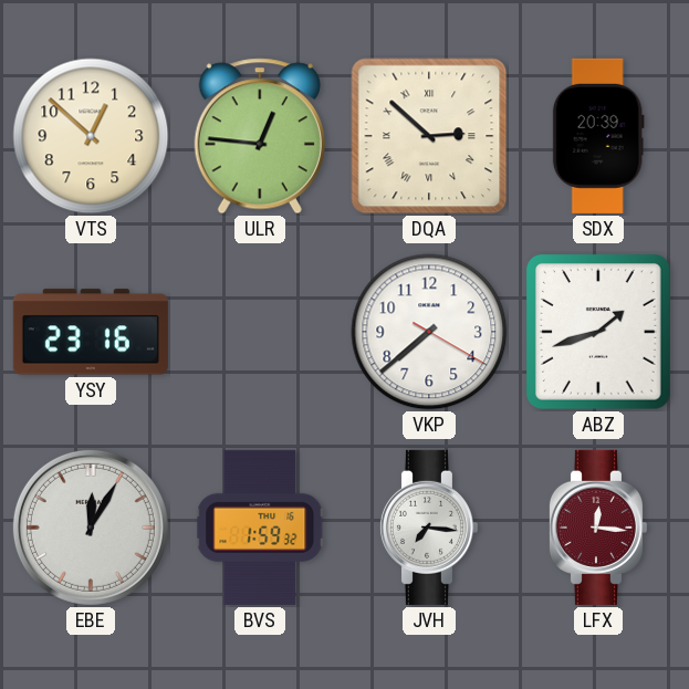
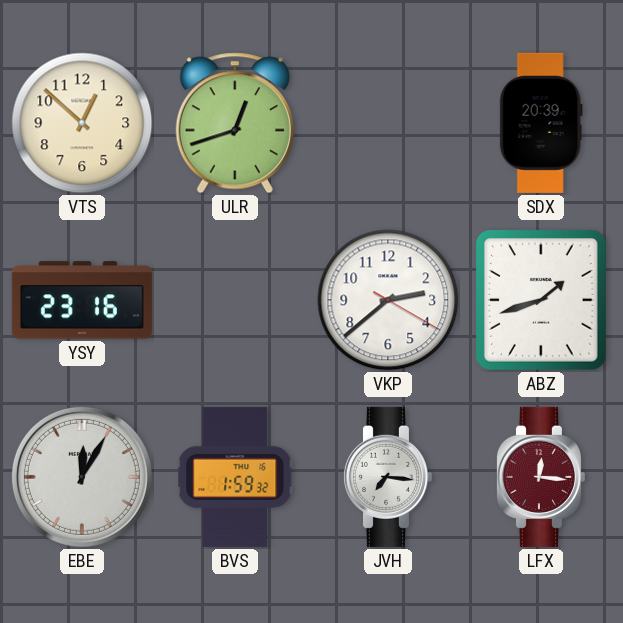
ULR: 12:46 -> 12:42
DQA: 2:52 -> none
VKP: 7:38 -> 2:38
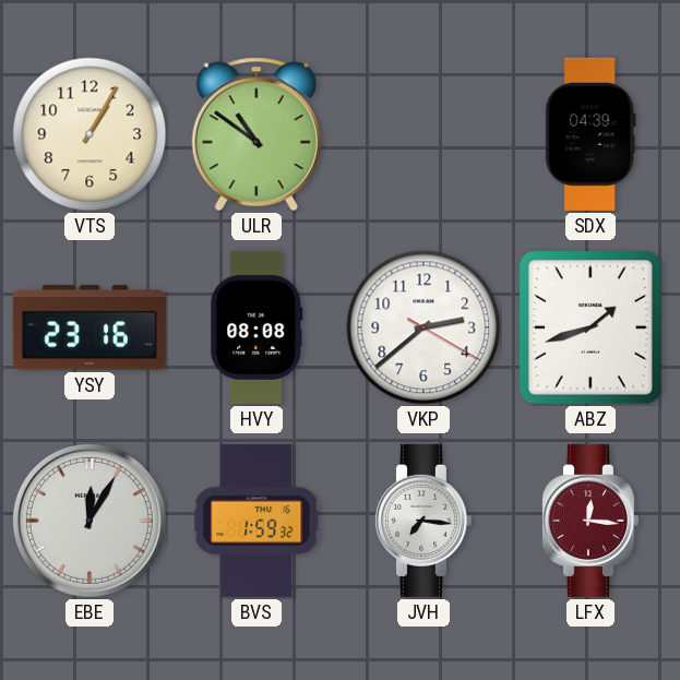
VTS: 12:52 -> 1:05
ULR: 12:42 -> 10:51
SDX: 20:39 -> 04:39
HVY: none -> 08:08
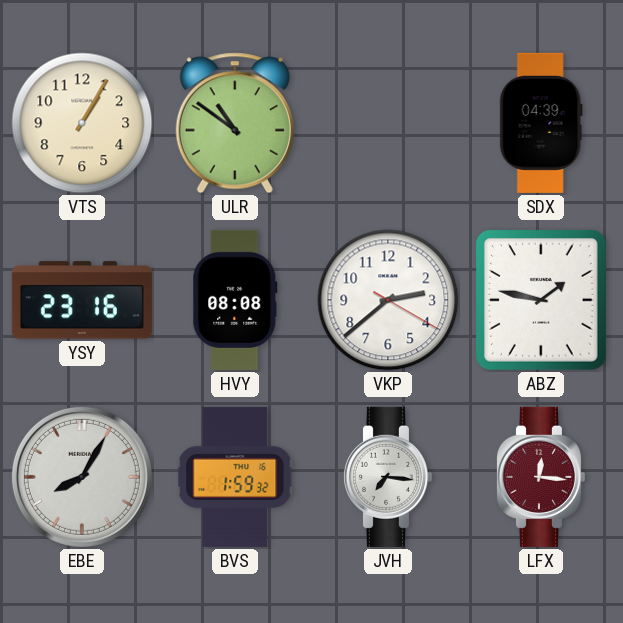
ABZ: 1:42 -> 1:47
EBE: 12:05 -> 8:05
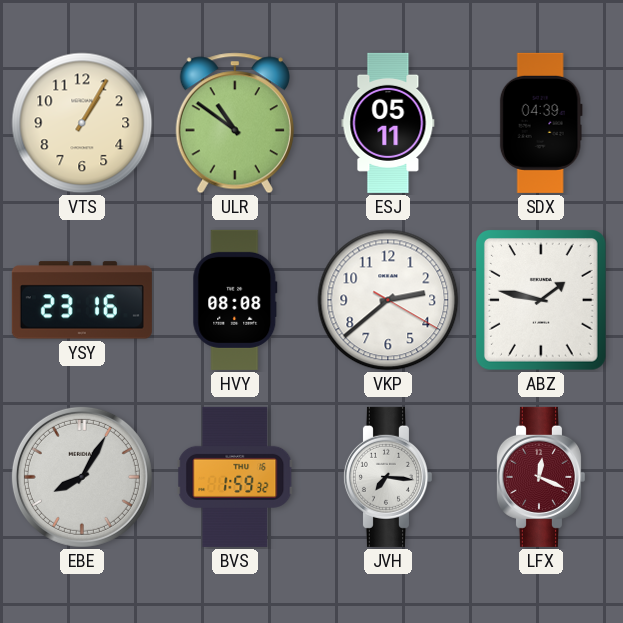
ESJ: none -> 05:11
LFX: 12:16 -> 12:19
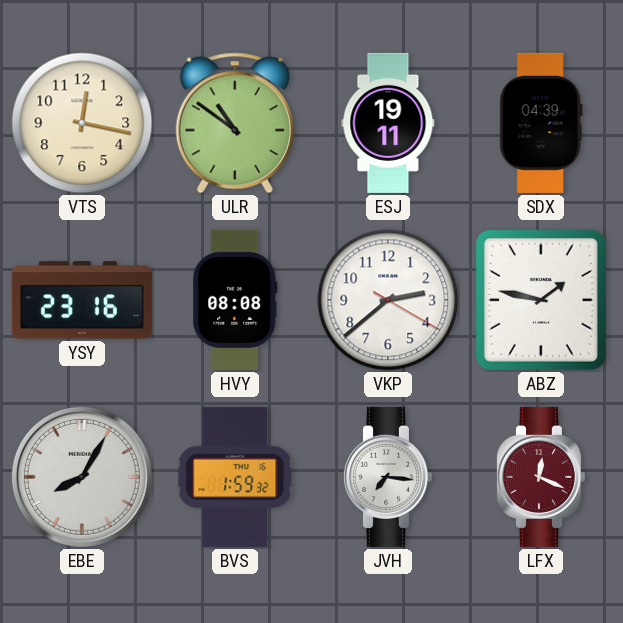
VTS: 1:05 -> 12:17
ESJ: 05:11 -> 19:11
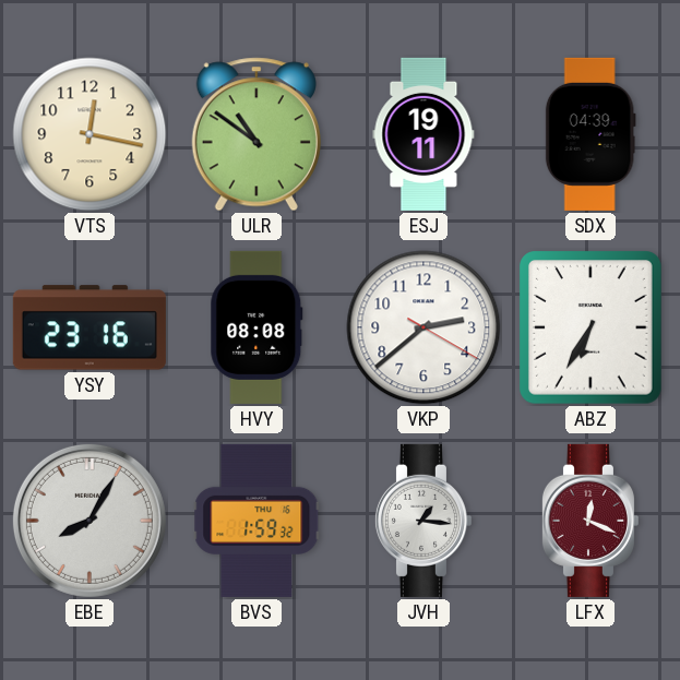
ABZ: 1:47 -> 6:35
JVH: 7:16 -> 1:16
